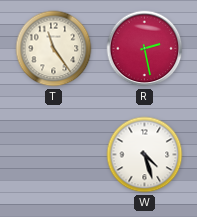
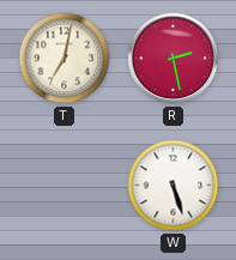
T: 11:24 -> 7:02
W: 4:27 -> 5:27
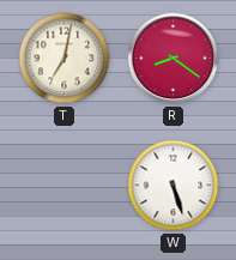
R: 2:28 -> 8:21
